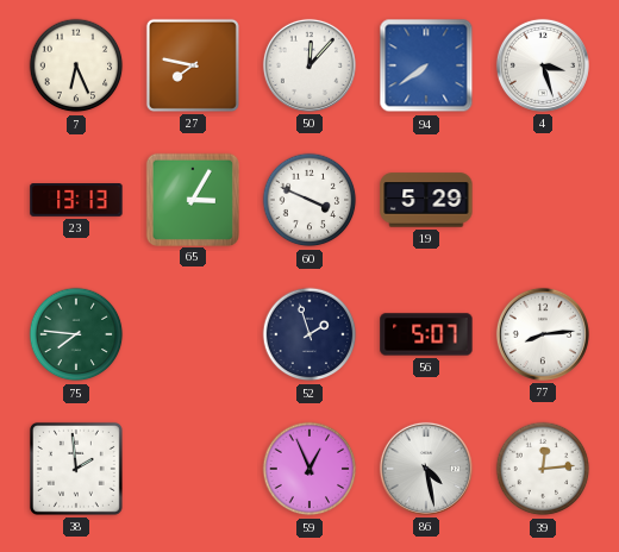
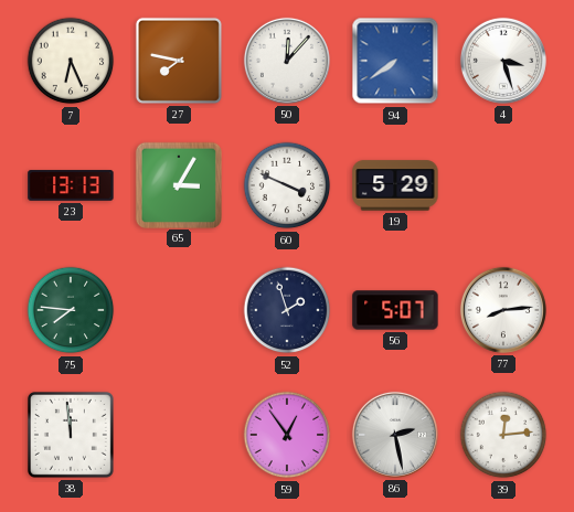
38: 1:59 -> 11:59
59: 12:56 -> 12:54
86: 4:28 -> 2:28
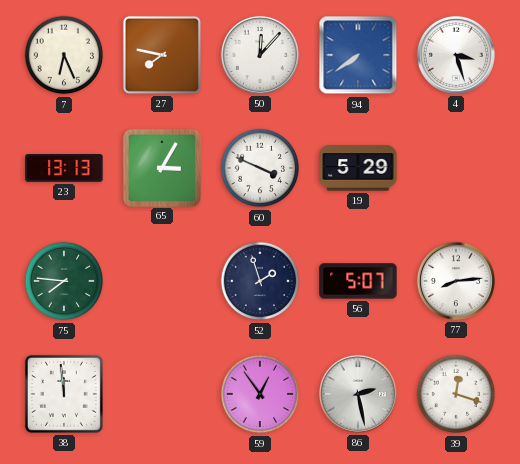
39: 12:14 -> 12:18
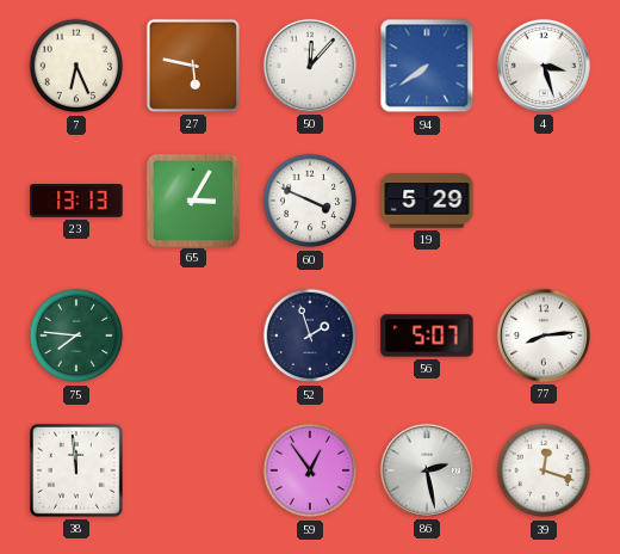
27: 7:47 -> 5:47
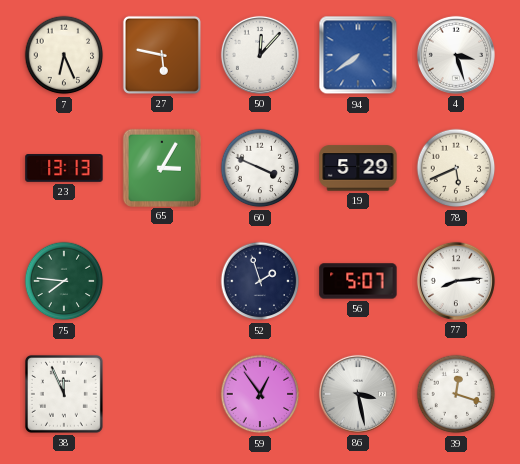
78: none -> 5:41
38: 11:59 -> 11:56
86: 2:28 -> 3:28
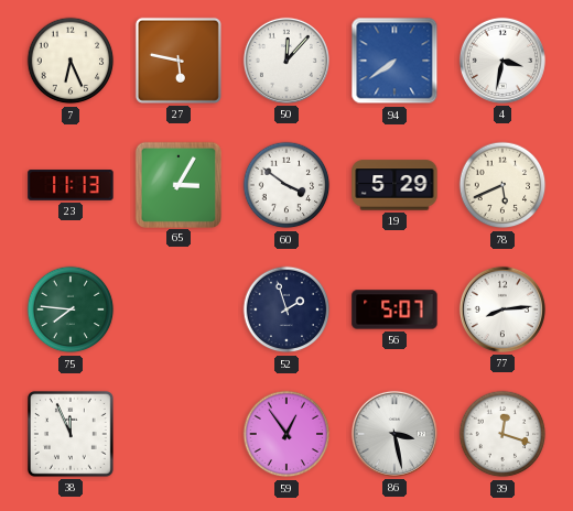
4: 3:27 -> 3:32
23: 13:13 -> 11:13
60: 3:49 -> 3:51
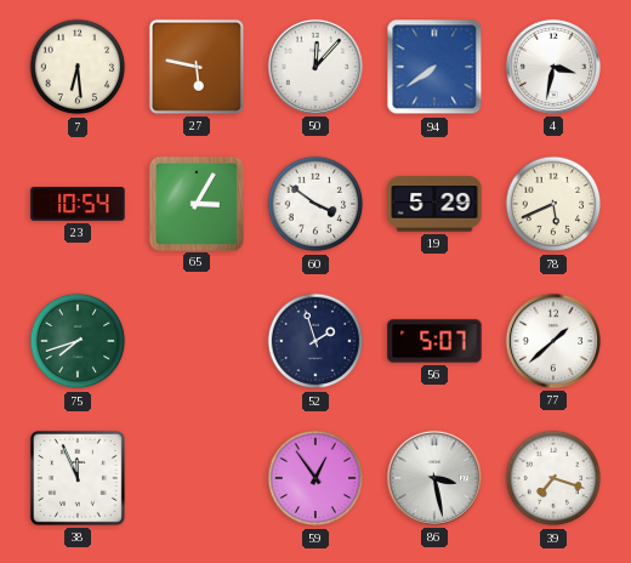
7: 6:26 -> 6:29
23: 11:13 -> 10:54
75: 7:46 -> 7:42
77: 8:14 -> 1:38
39: 12:18 -> 7:18
